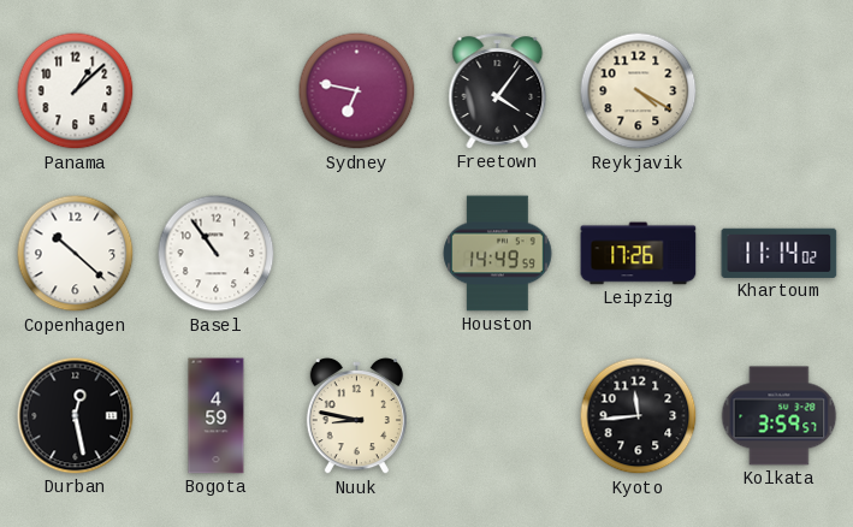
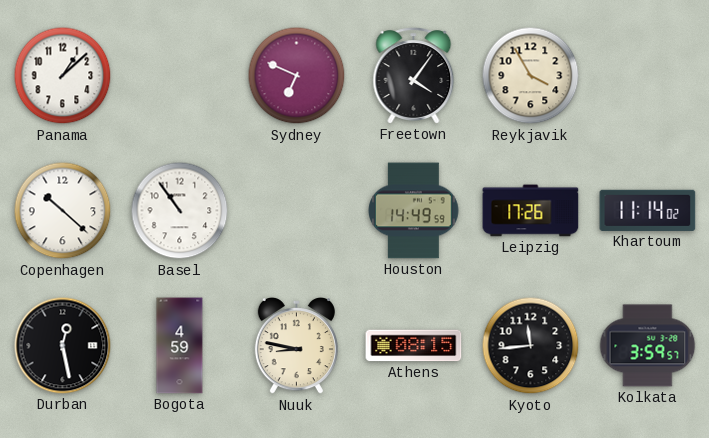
Sydney: 6:47 -> 6:49
Reykjavik: 4:20 -> 3:55
Athens: none -> 08:15
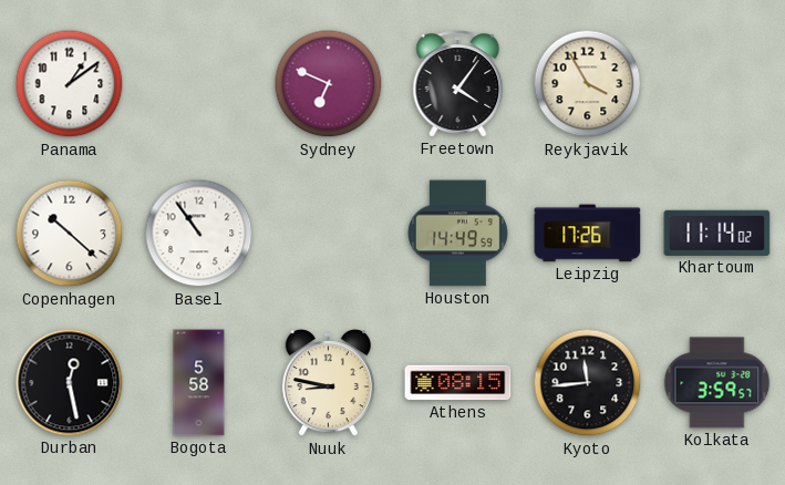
Panama: 1:08 -> 1:09
Bogota: 4:59 -> 5:58
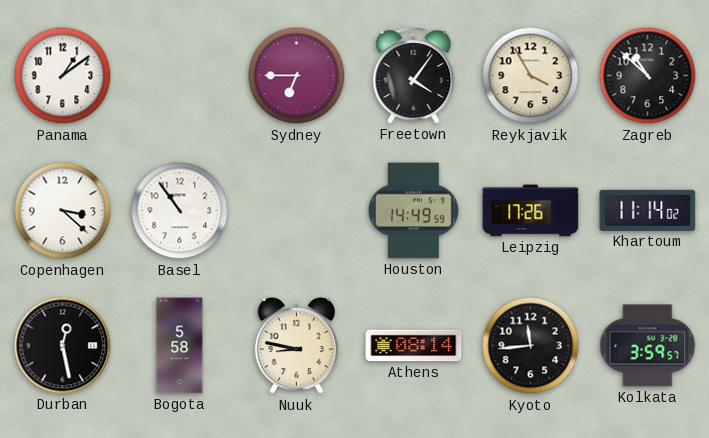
Sydney: 6:49 -> 6:45
Zagreb: none -> 10:52
Copenhagen: 10:22 -> 3:22
Athens: 08:15 -> 08:14
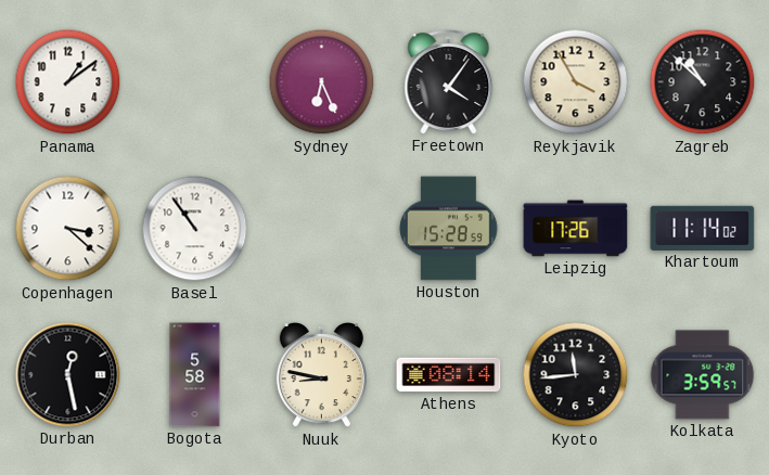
Sydney: 6:45 -> 6:26
Houston: 14:49 -> 15:28
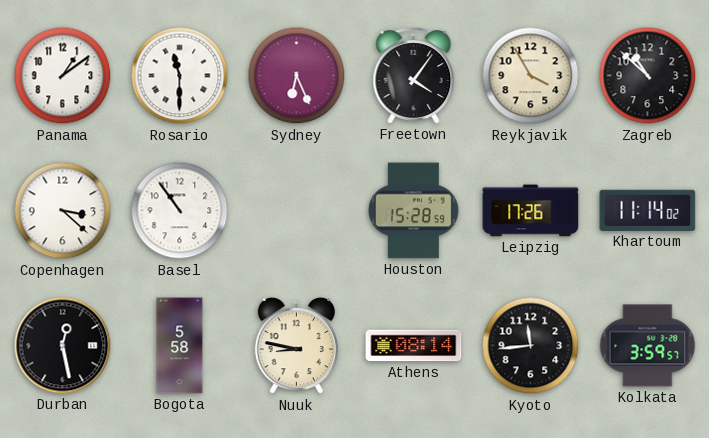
Rosario: none -> 11:30
